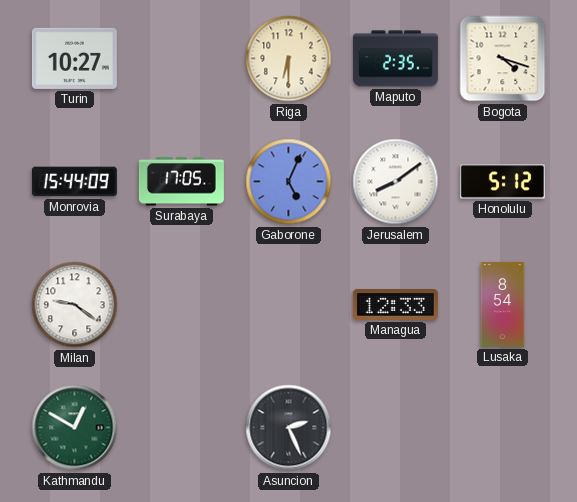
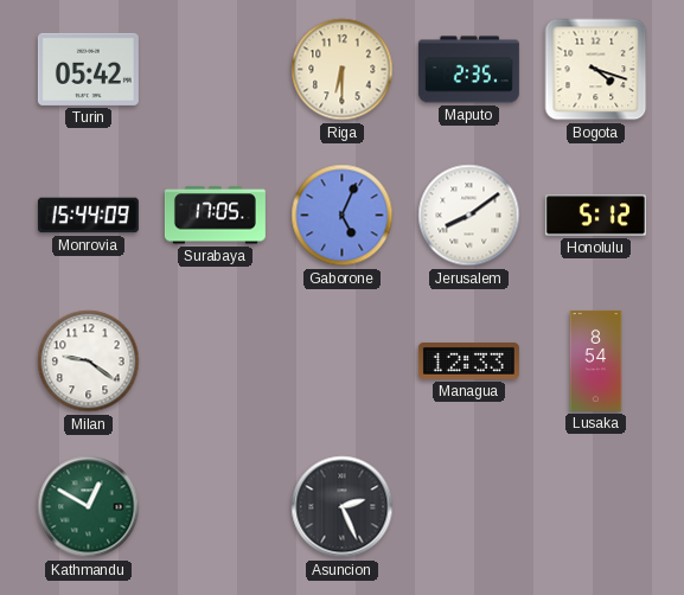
Turin: 10:27 -> 05:42
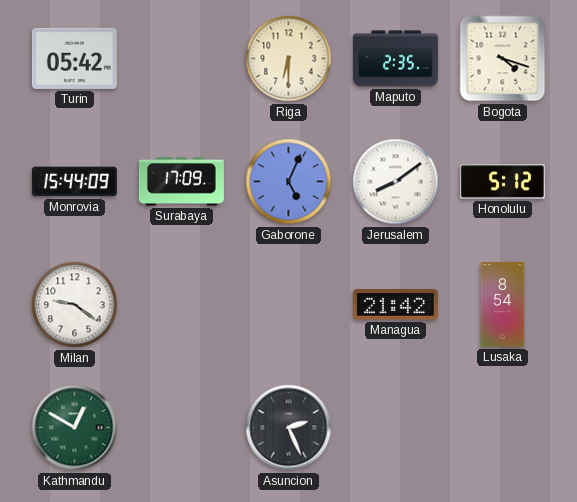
Surabaya: 17:05 -> 17:09
Managua: 12:33 -> 21:42
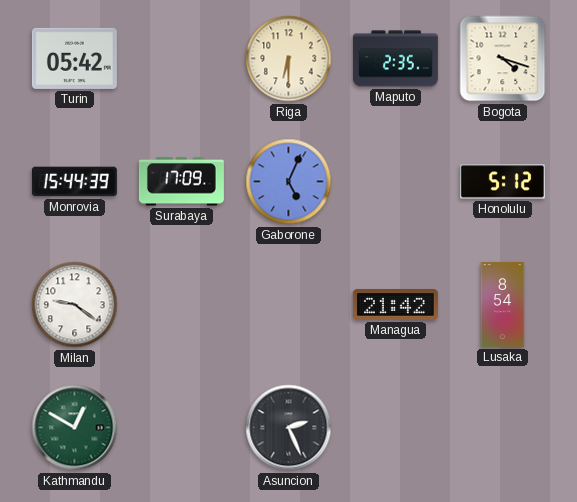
Monrovia: 15:44:09 -> 15:44:39
Jerusalem: 8:09 -> none
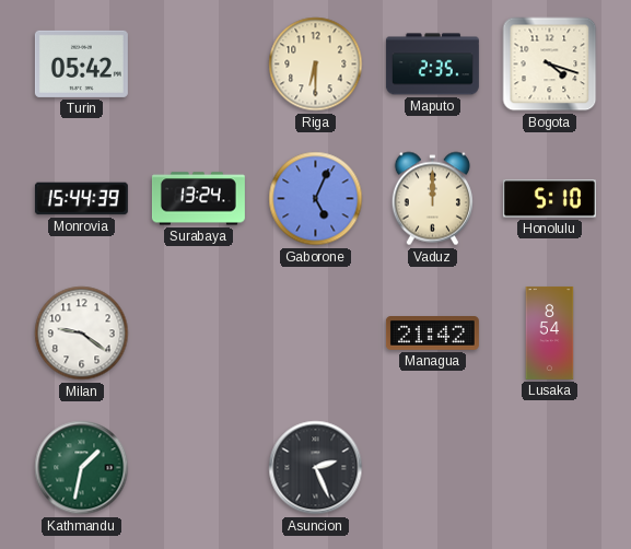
Surabaya: 17:09 -> 13:24
Vaduz: none -> 12:00
Honolulu: 5:12 -> 5:10
Kathmandu: 12:50 -> 1:32
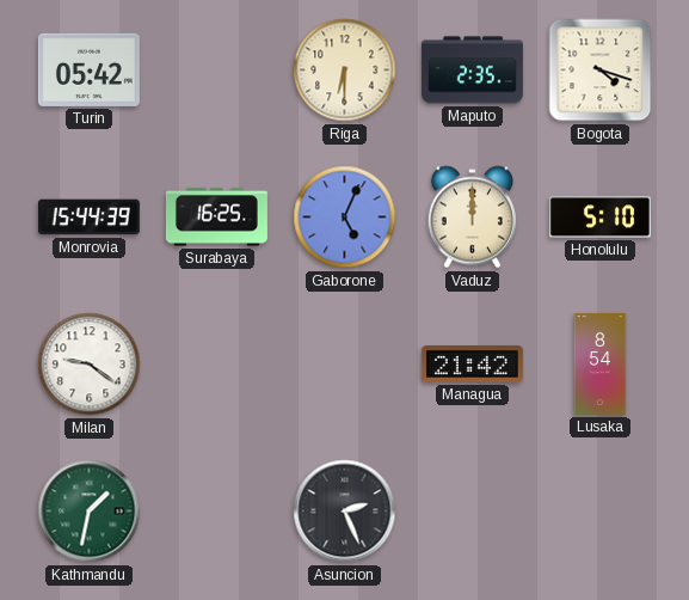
Surabaya: 13:24 -> 16:25
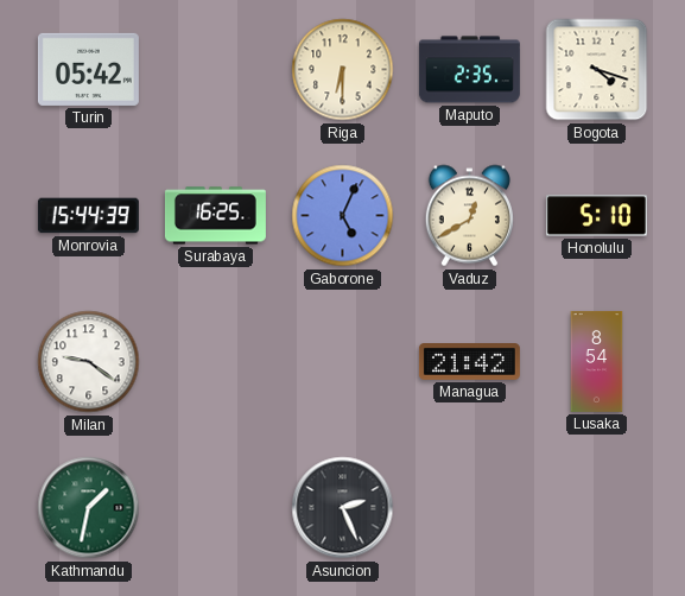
Vaduz: 12:00 -> 12:40
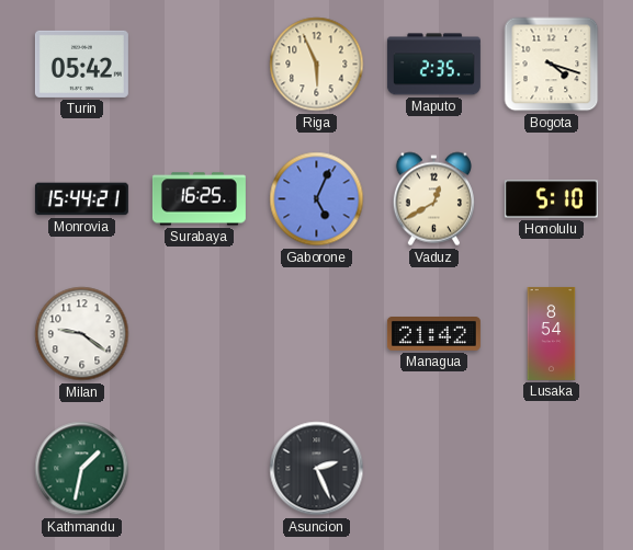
Riga: 6:30 -> 5:56
Monrovia: 15:44:39 -> 15:44:21
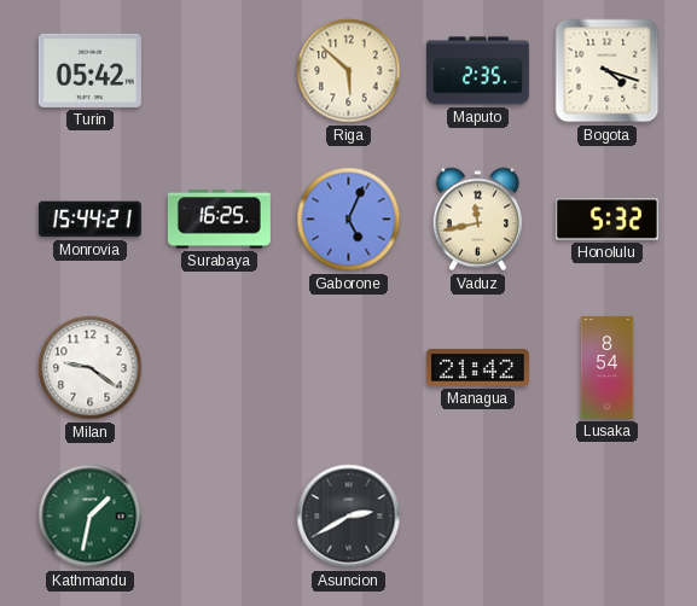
Riga: 5:56 -> 5:52
Vaduz: 12:40 -> 11:43
Honolulu: 5:10 -> 5:32
Asuncion: 2:26 -> 2:40
